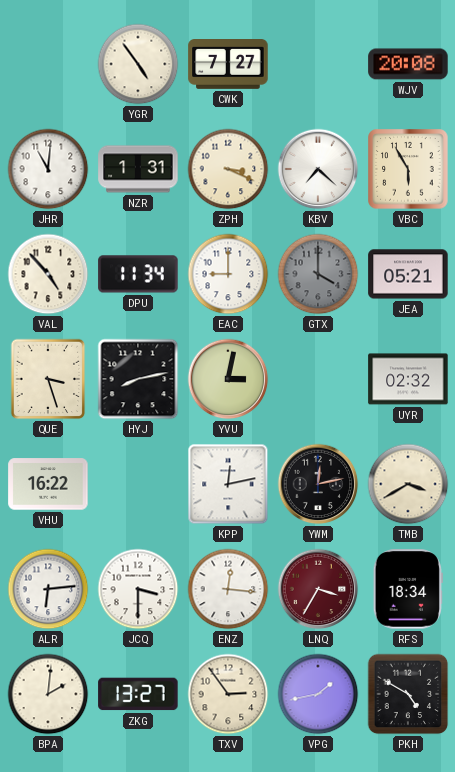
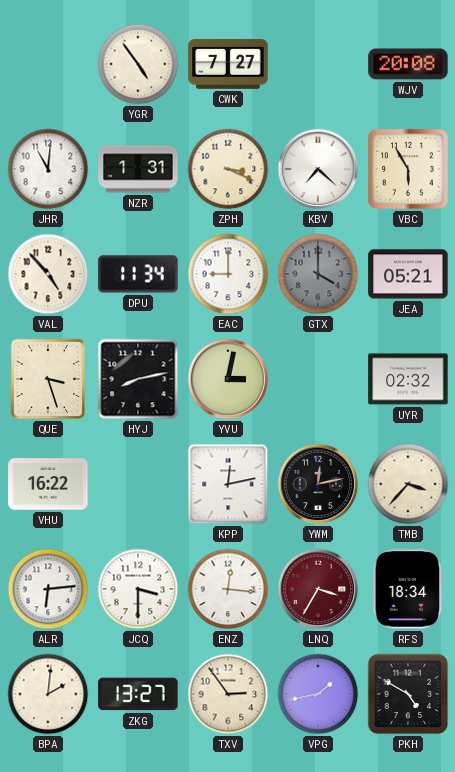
TMB: 3:40 -> 3:37
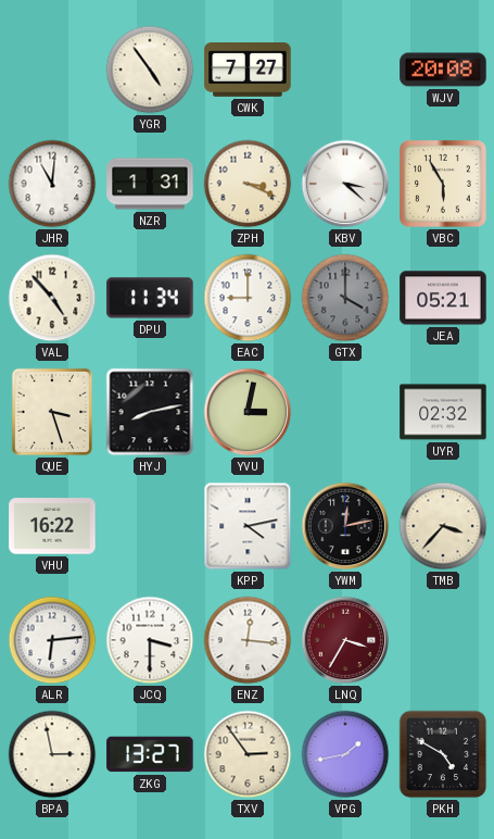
KBV: 7:22 -> 3:22
KPP: 12:13 -> 4:13
RFS: 18:34 -> none
BPA: 2:01 -> 2:58
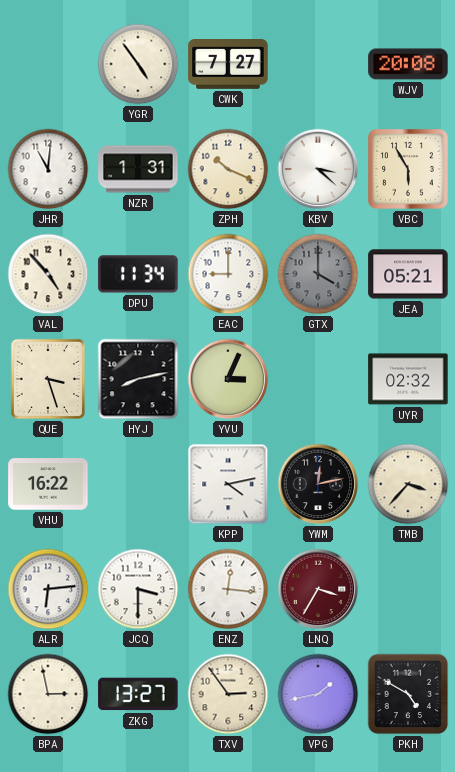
ZPH: 3:19 -> 10:19
YVU: 3:02 -> 3:04
